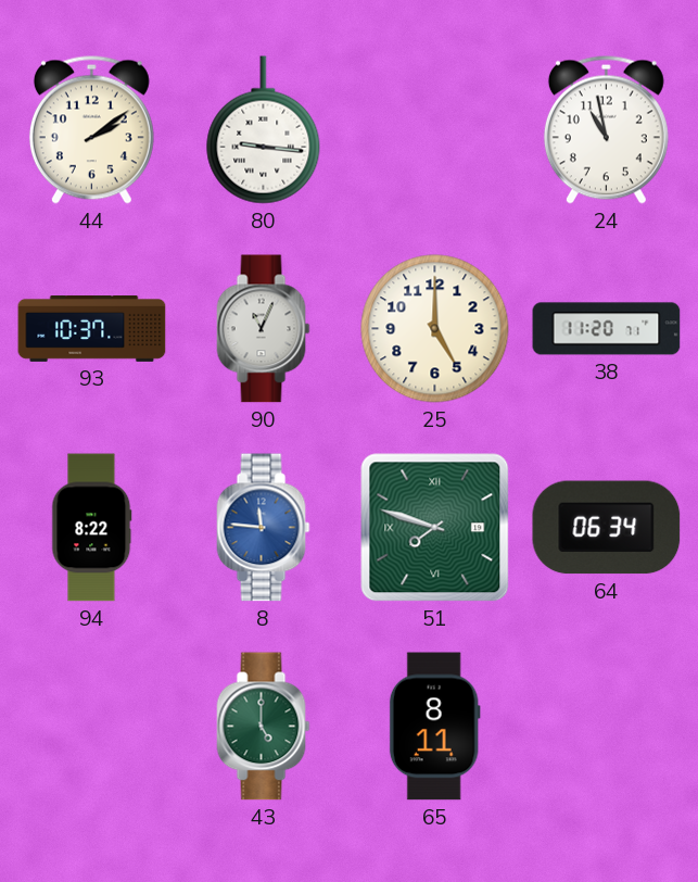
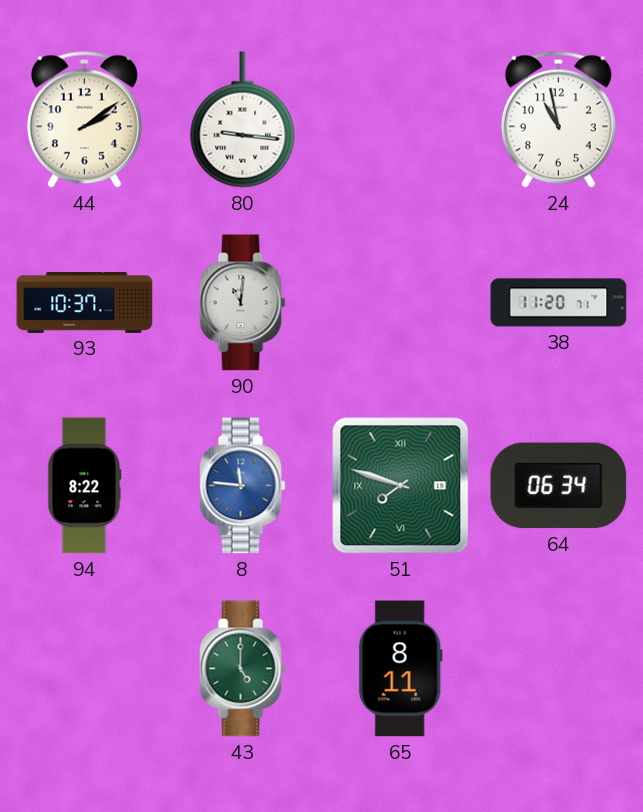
90: 11:04 -> 11:01
25: 5:00 -> none
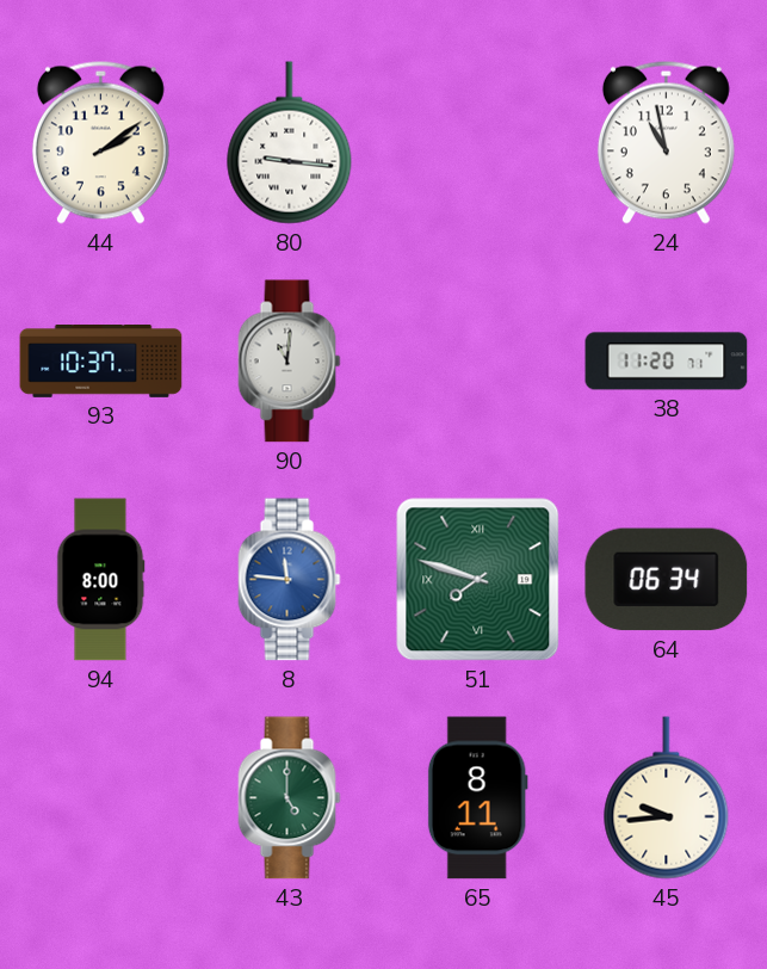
94: 8:22 -> 8:00
45: none -> 9:44
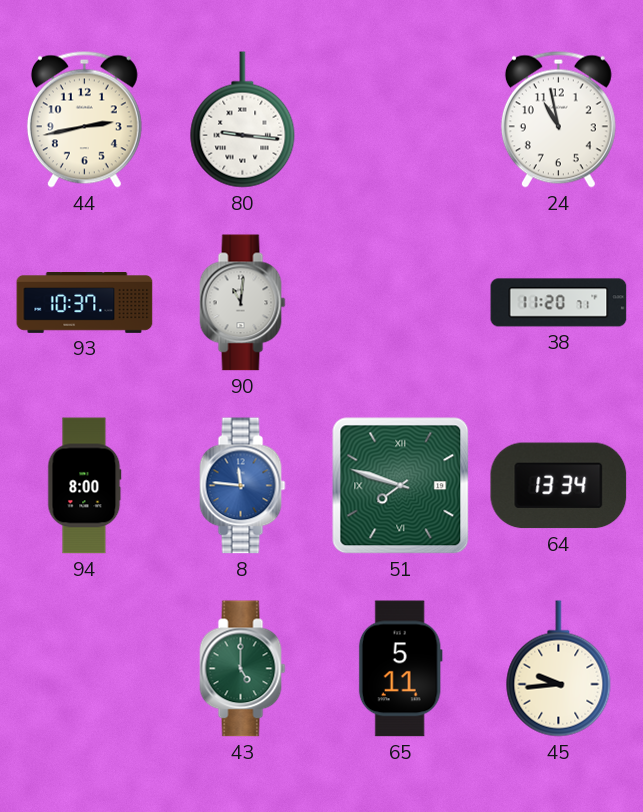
44: 2:09 -> 2:43
64: 06:34 -> 13:34
65: 8:11 -> 5:11
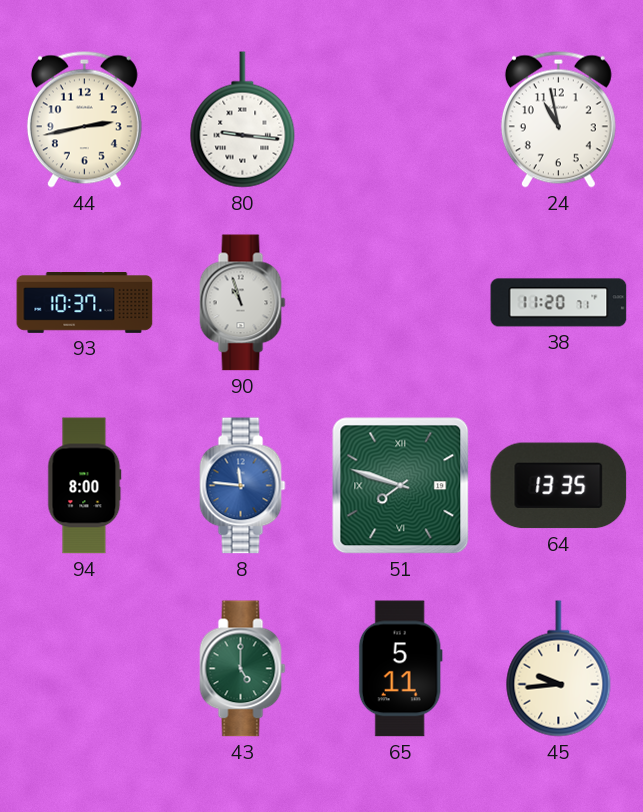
90: 11:01 -> 10:57
64: 13:34 -> 13:35
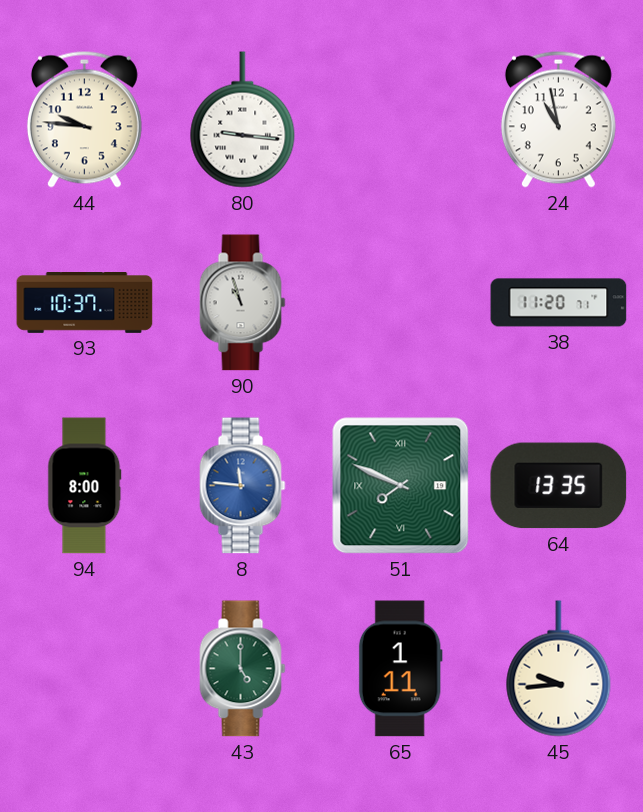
44: 2:43 -> 9:46
51: 7:48 -> 7:49
65: 5:11 -> 1:11
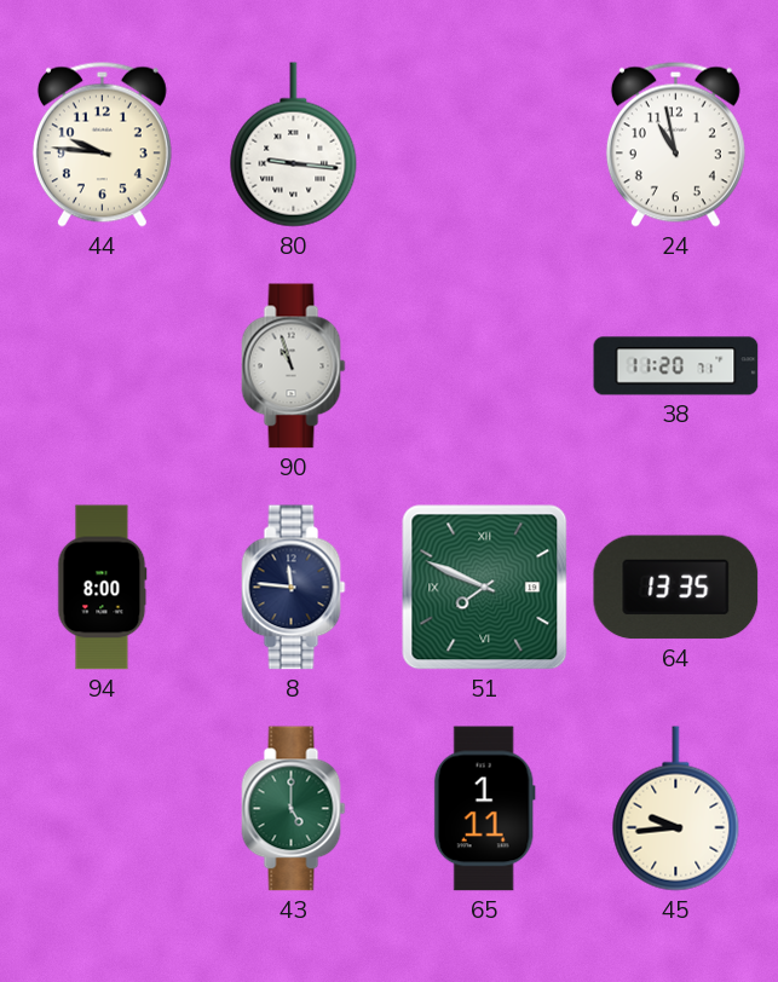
93: 10:37 -> none
8 dial: blue -> navy
